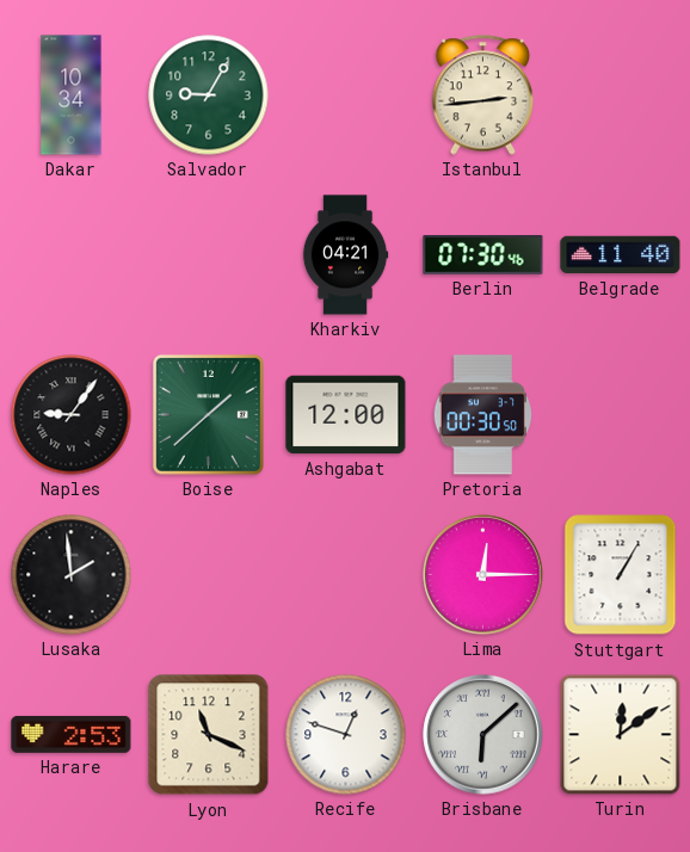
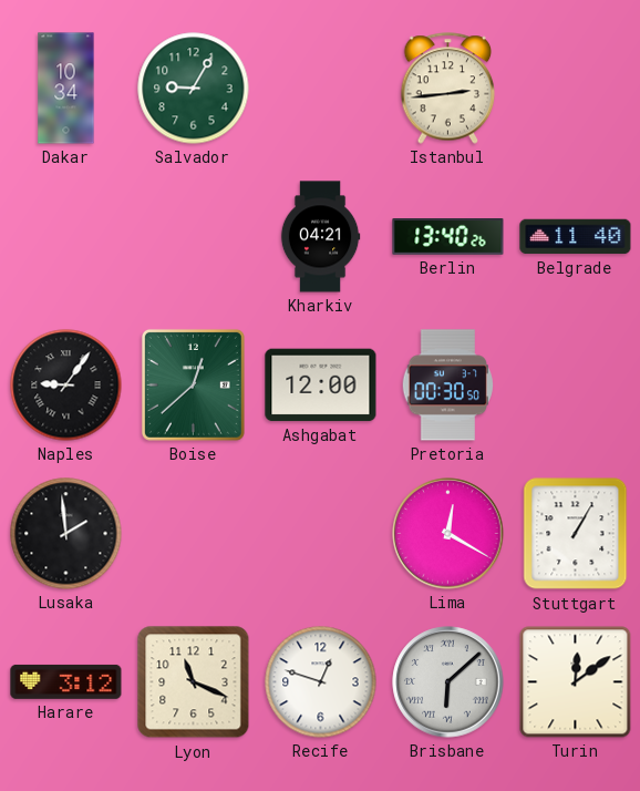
Berlin: 07:30 -> 13:40
Boise: 1:38 -> 12:38
Lima: 12:15 -> 12:20
Harare: 2:53 -> 3:12
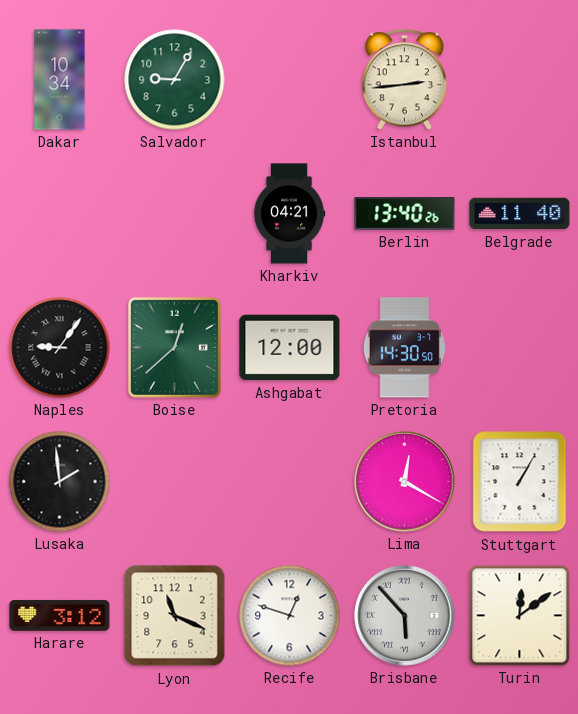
Pretoria: 00:30 -> 14:30
Brisbane: 6:08 -> 5:53
